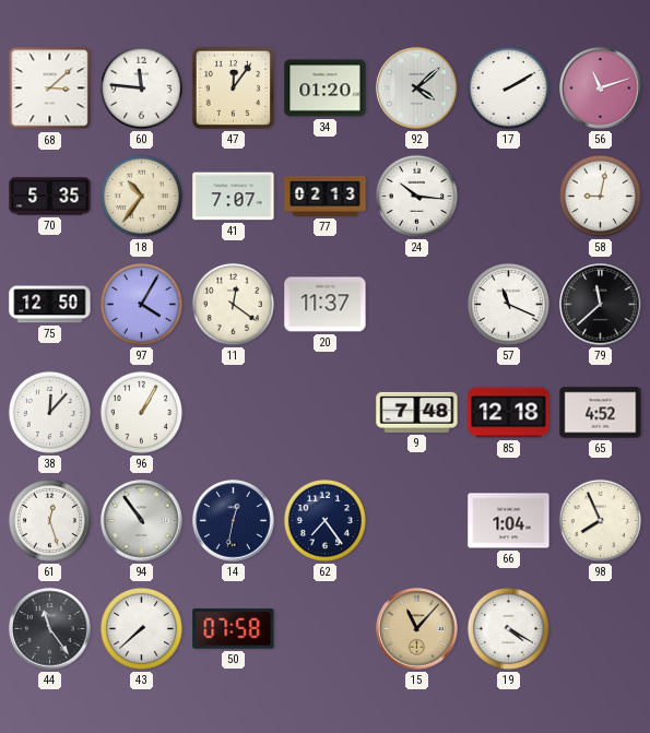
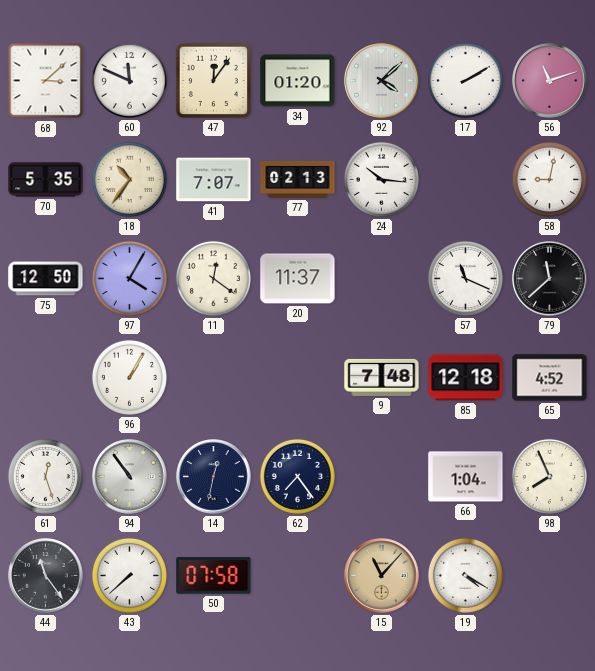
60: 11:46 -> 11:49
38: 12:07 -> none
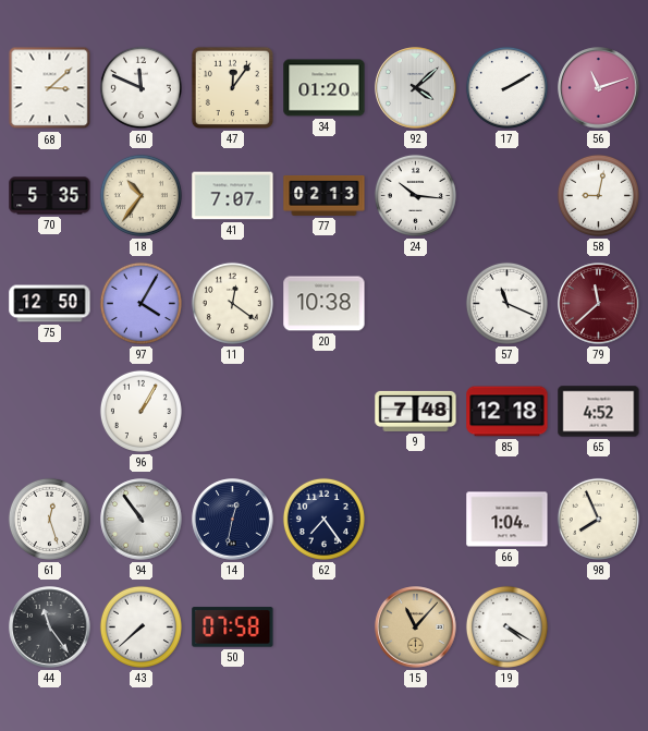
20: 11:37 -> 10:38
79 dial: black -> burgundy
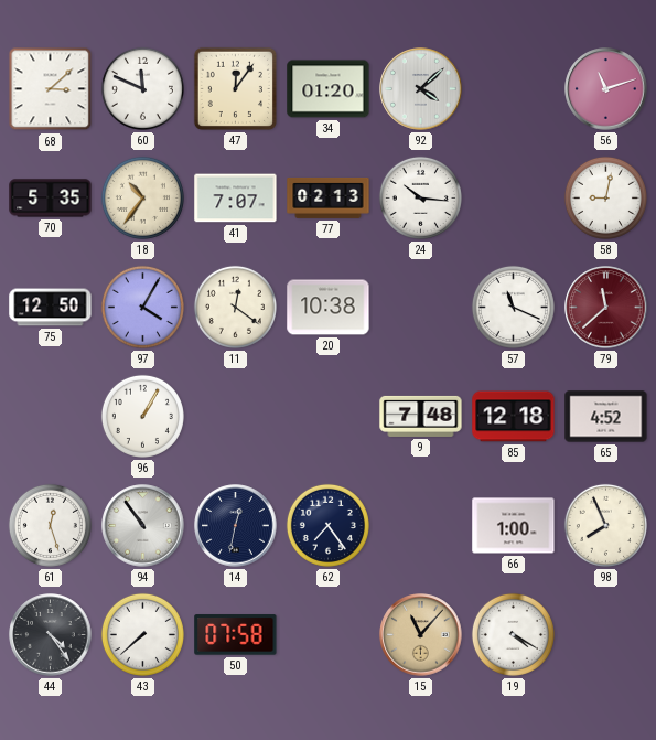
17: 2:10 -> none
66: 1:04 -> 1:00
44: 11:24 -> 4:24
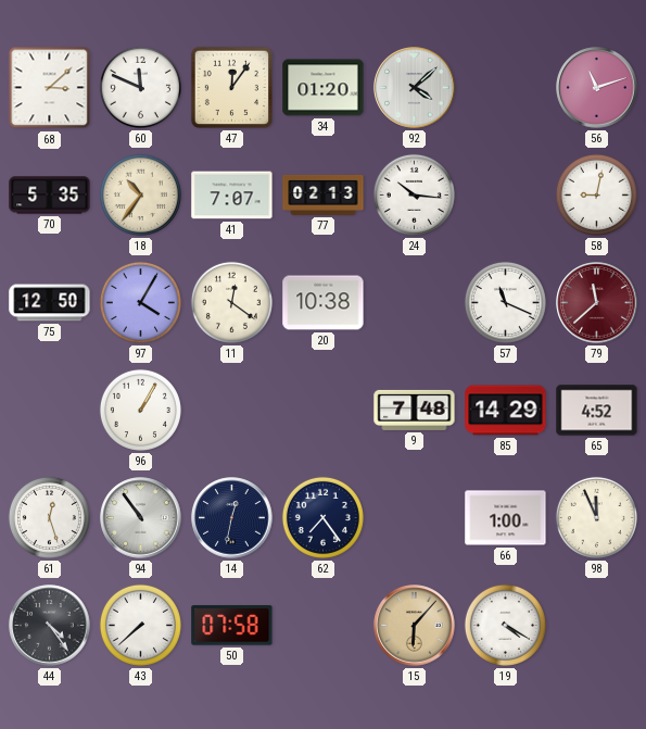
85: 12:18 -> 14:29
98: 7:56 -> 11:56
15: 11:07 -> 6:07
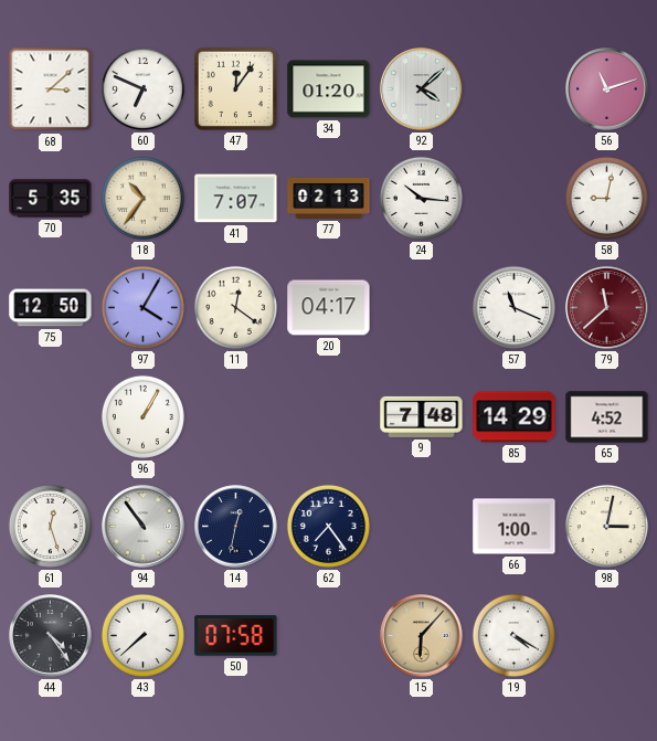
60: 11:49 -> 6:49
20: 10:38 -> 04:17
98: 11:56 -> 3:02
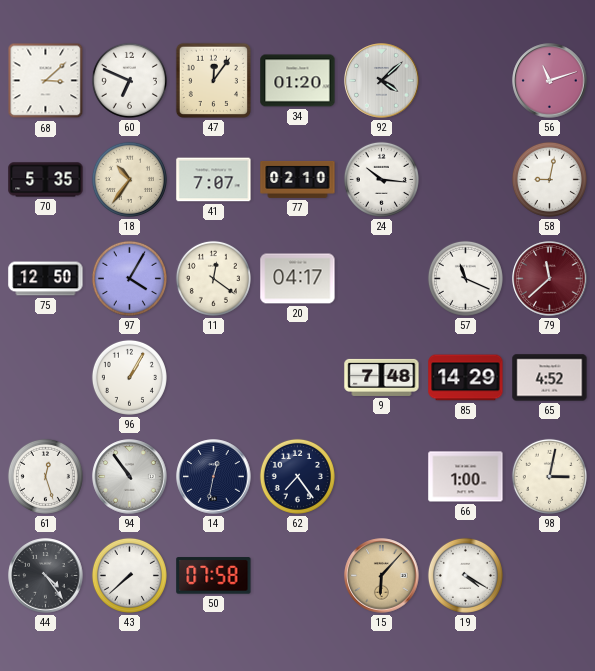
77: 02:13 -> 02:10
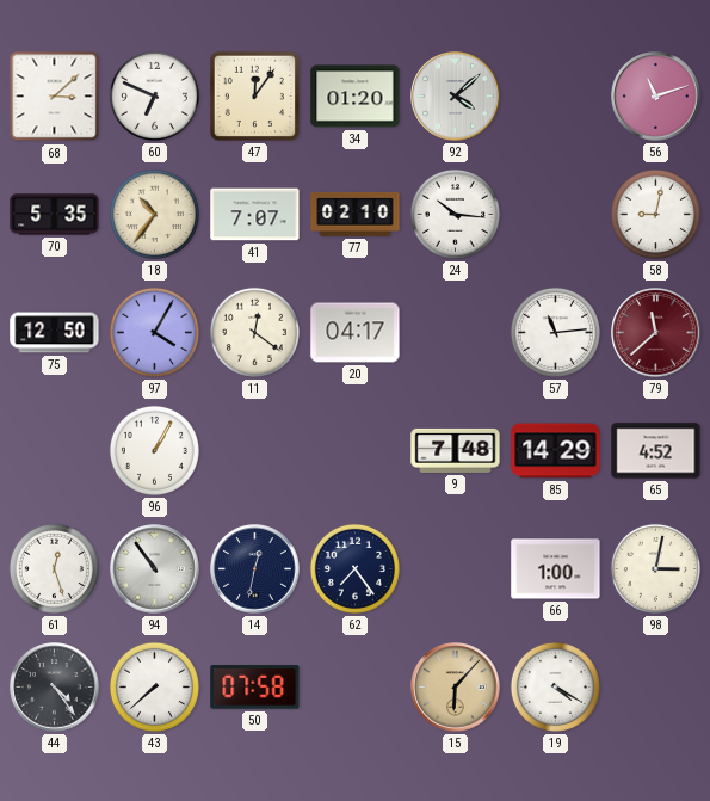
57: 11:19 -> 11:14
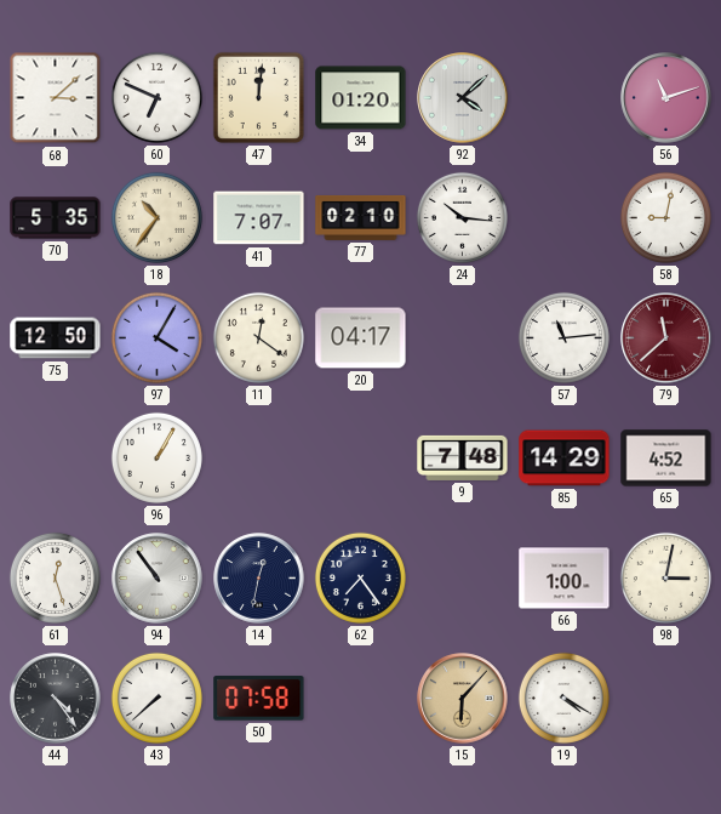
47: 12:06 -> 12:01
